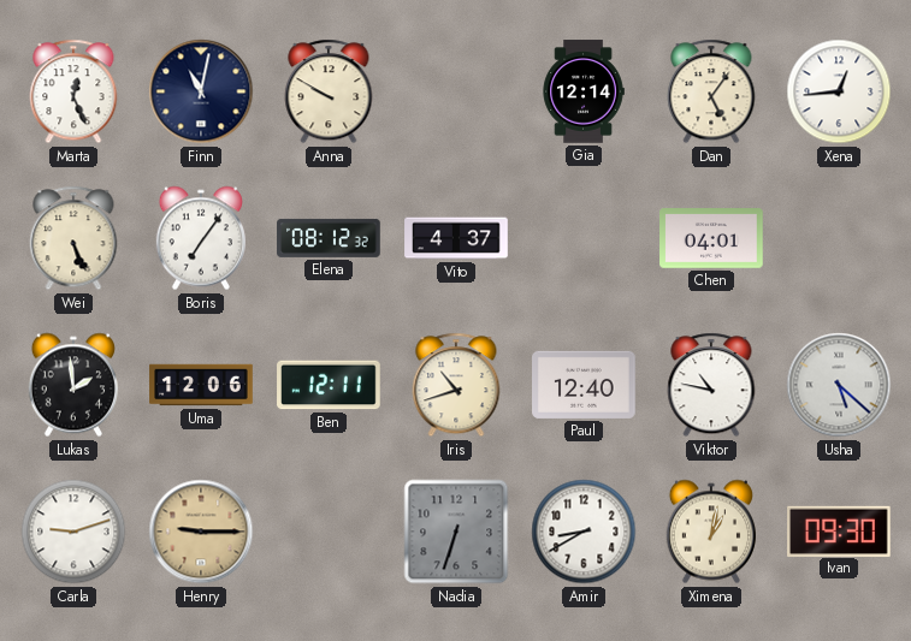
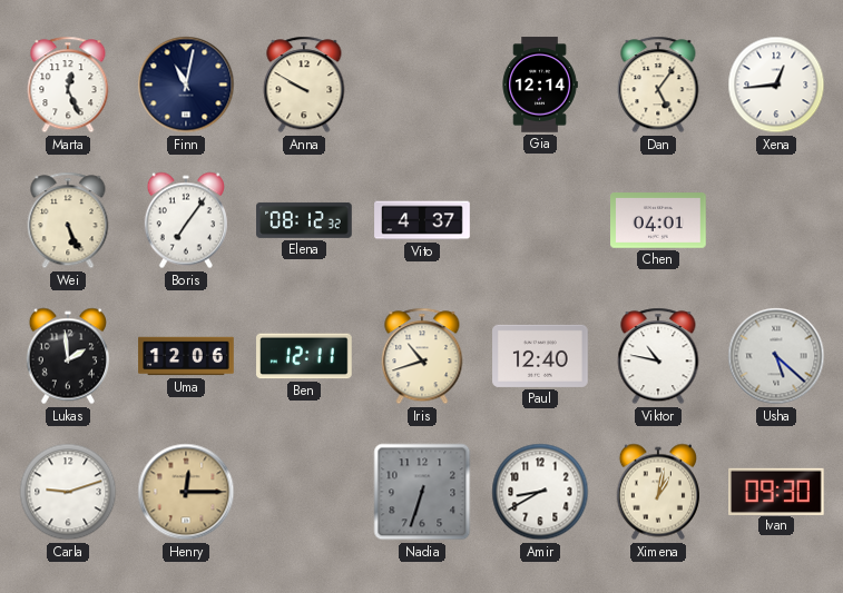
Henry: 9:15 -> 12:15
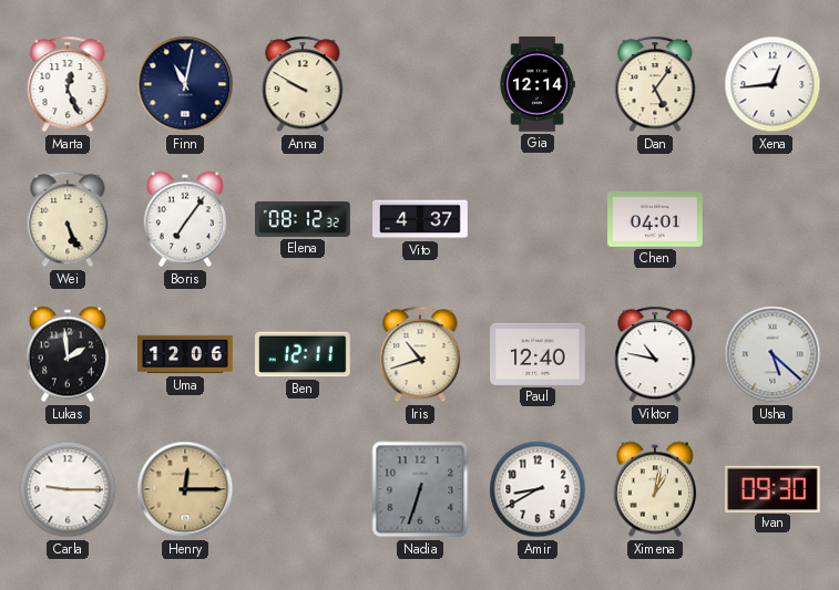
Carla: 9:12 -> 9:15
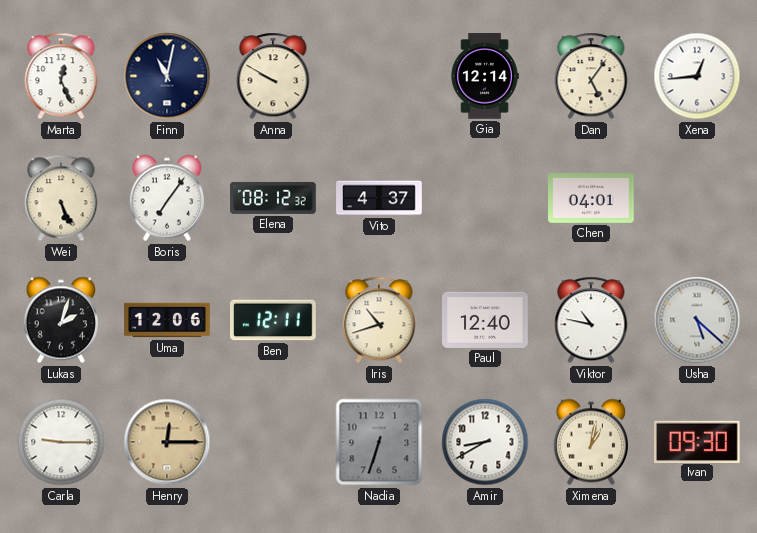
Lukas: 1:59 -> 2:03
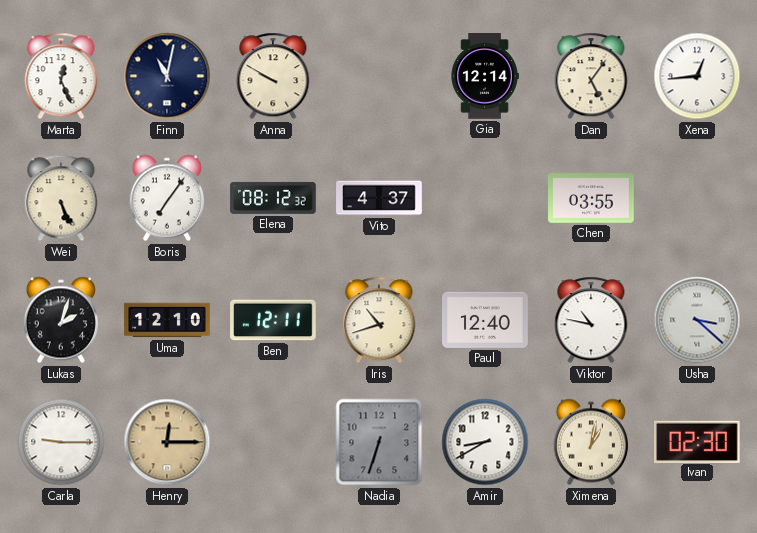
Chen: 04:01 -> 03:55
Uma: 12:06 -> 12:10
Usha: 5:22 -> 3:22
Ivan: 09:30 -> 02:30
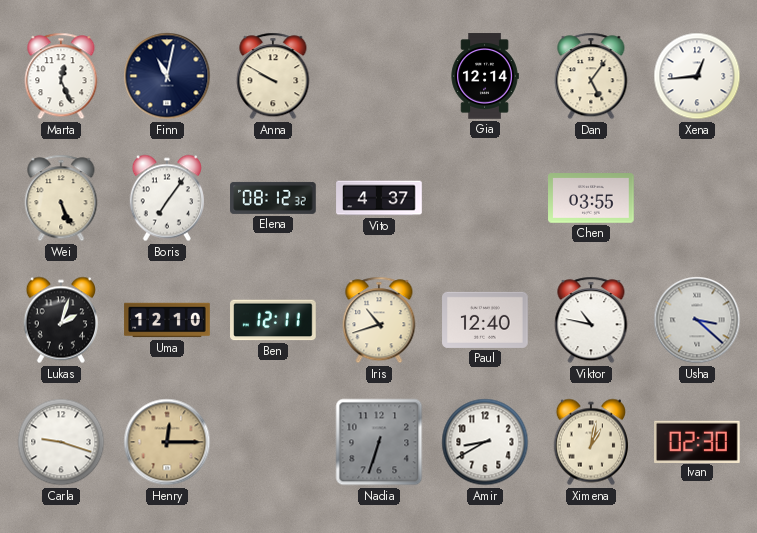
Carla: 9:15 -> 9:18
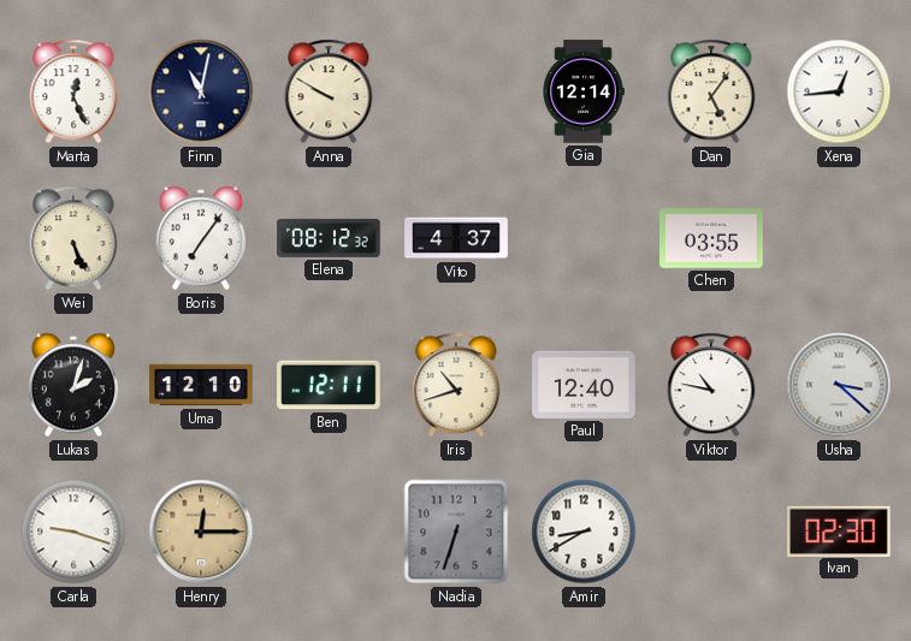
Ximena: 1:02 -> none
